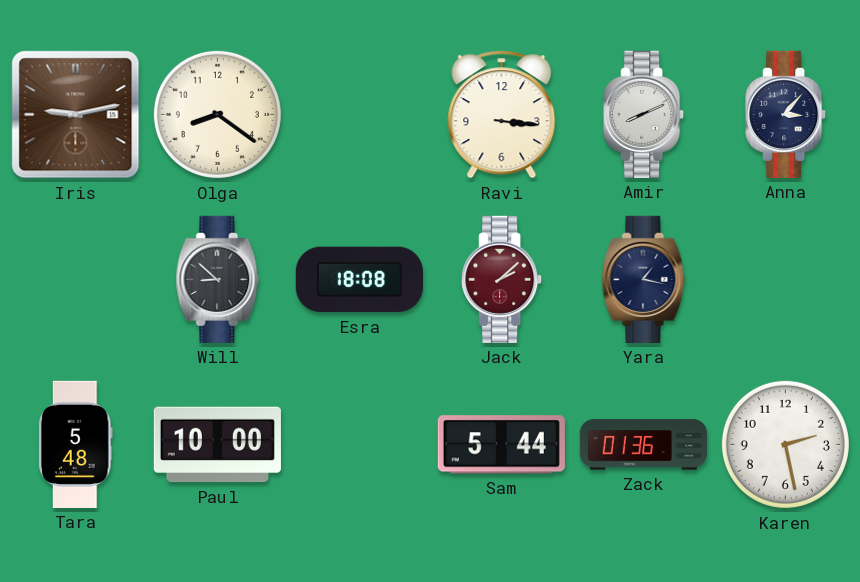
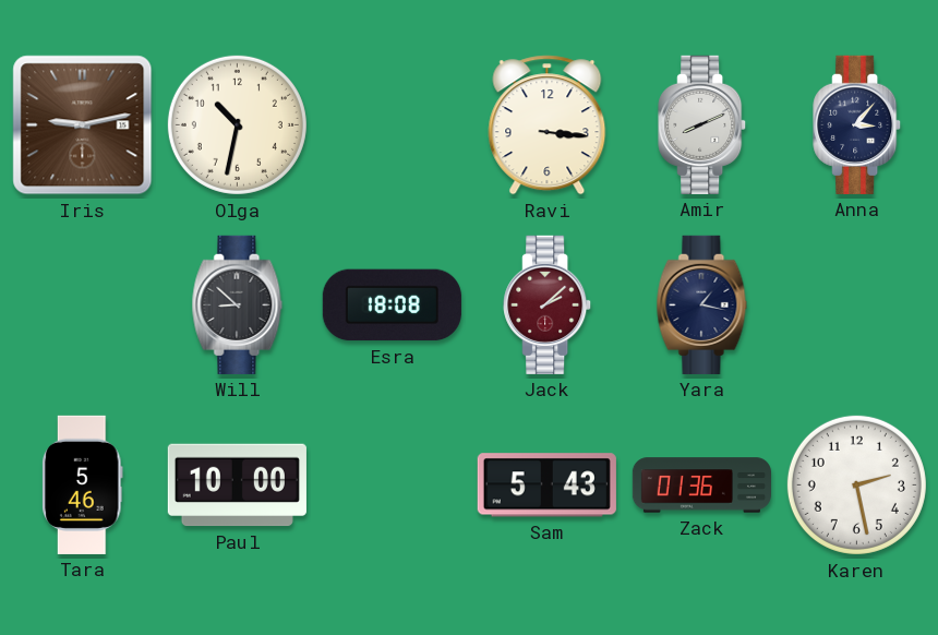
Olga: 8:21 -> 10:32
Tara: 5:48 -> 5:46
Sam: 5:44 -> 5:43
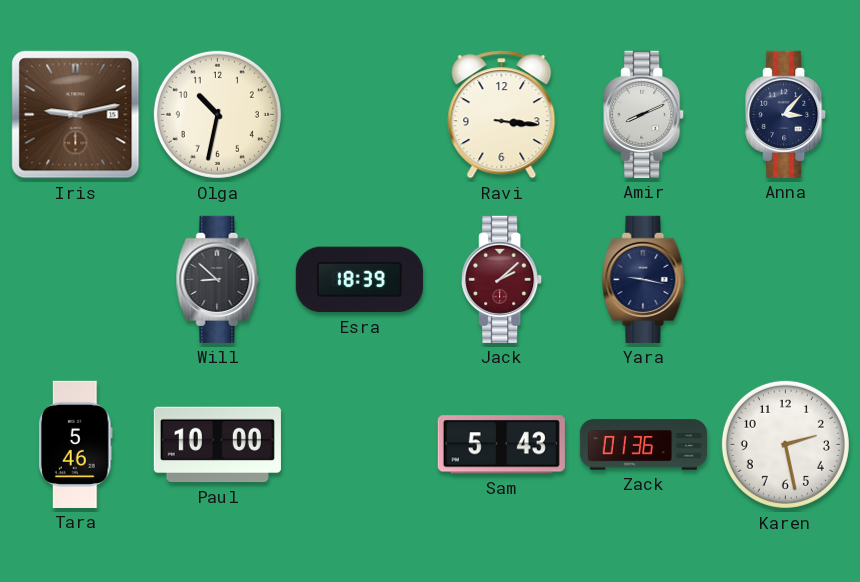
Esra: 18:08 -> 18:39
Yara: 1:17 -> 9:17
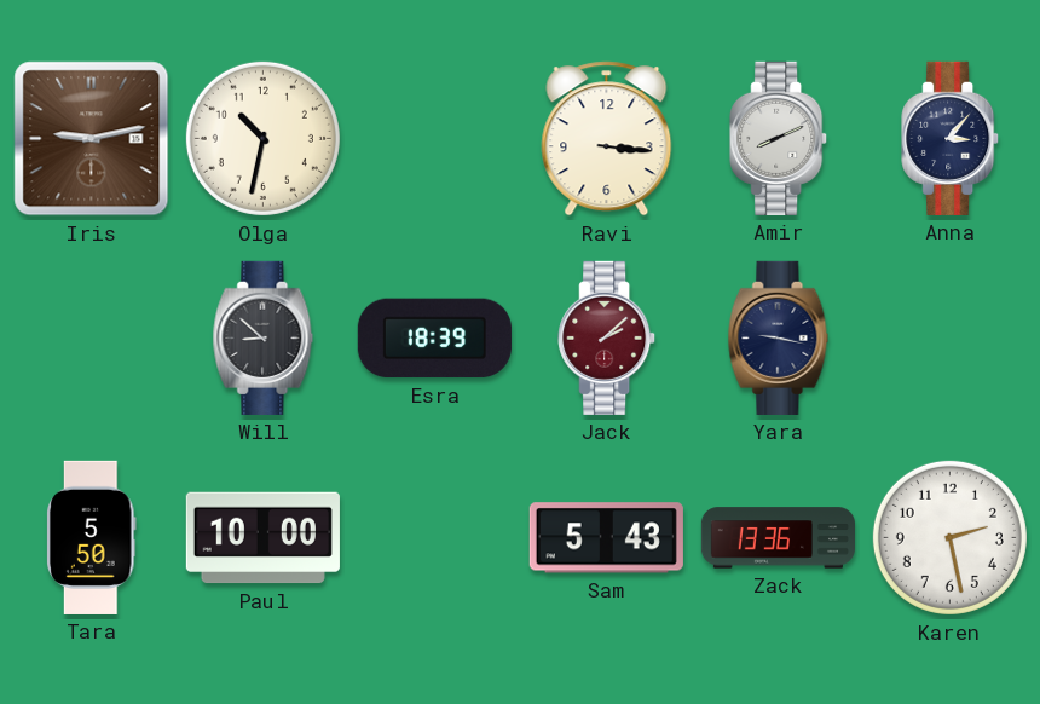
Tara: 5:46 -> 5:50
Zack: 01:36 -> 13:36
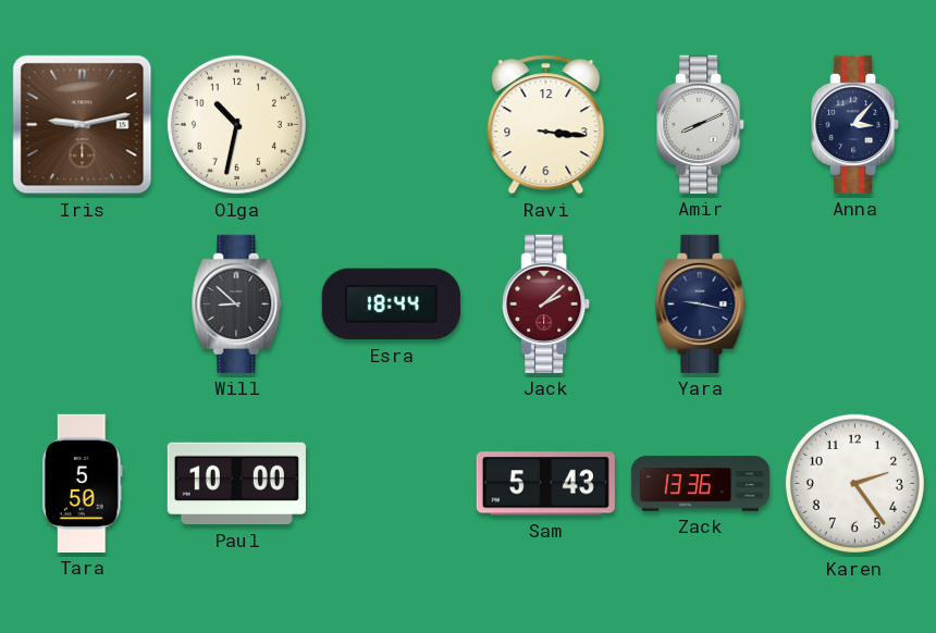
Esra: 18:39 -> 18:44
Karen: 2:28 -> 2:24
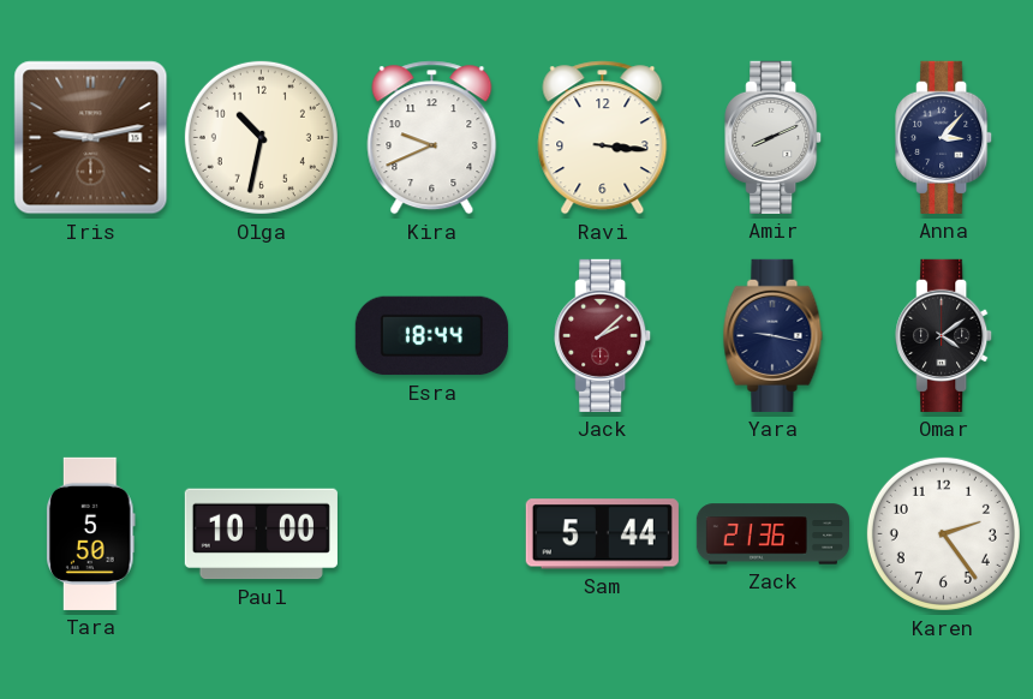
Kira: none -> 9:41
Will: 8:52 -> none
Omar: none -> 4:09
Sam: 5:43 -> 5:44
Zack: 13:36 -> 21:36
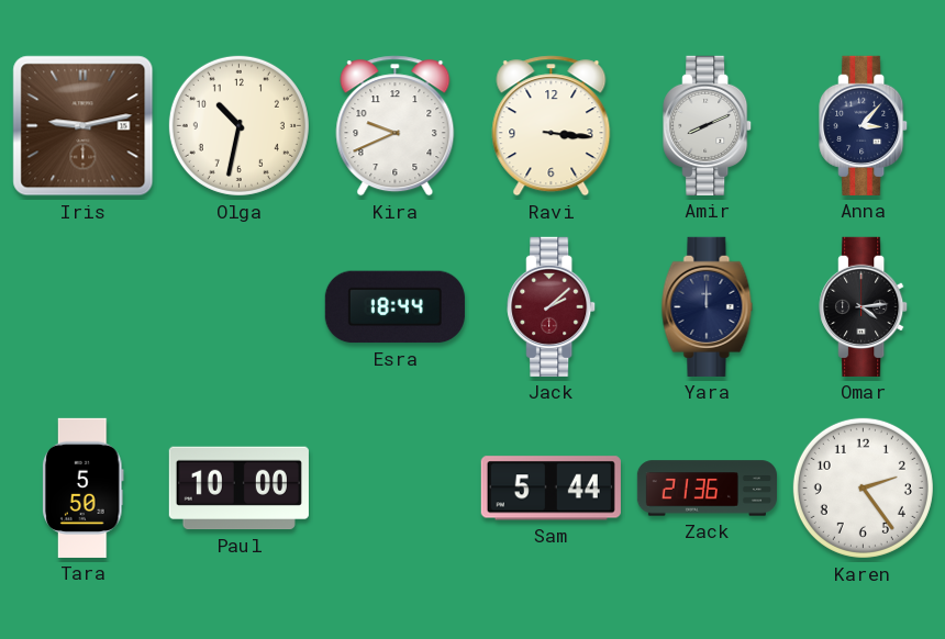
Yara: 9:17 -> 12:00
Omar: 4:09 -> 4:14
